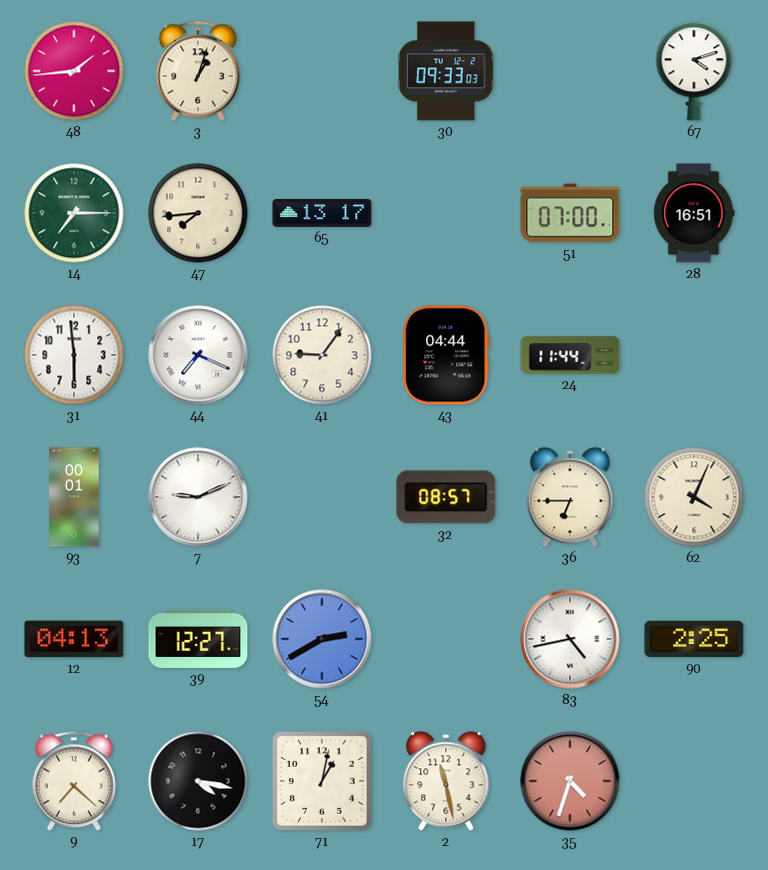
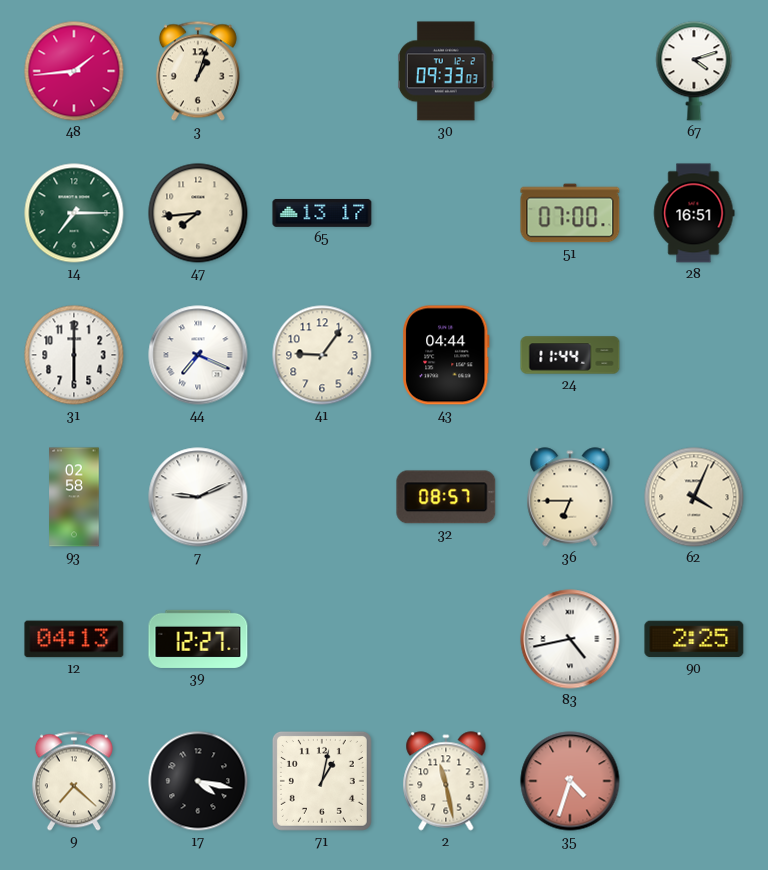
31: 5:59 -> 6:00
93: 00:01 -> 02:58
54: 2:40 -> none
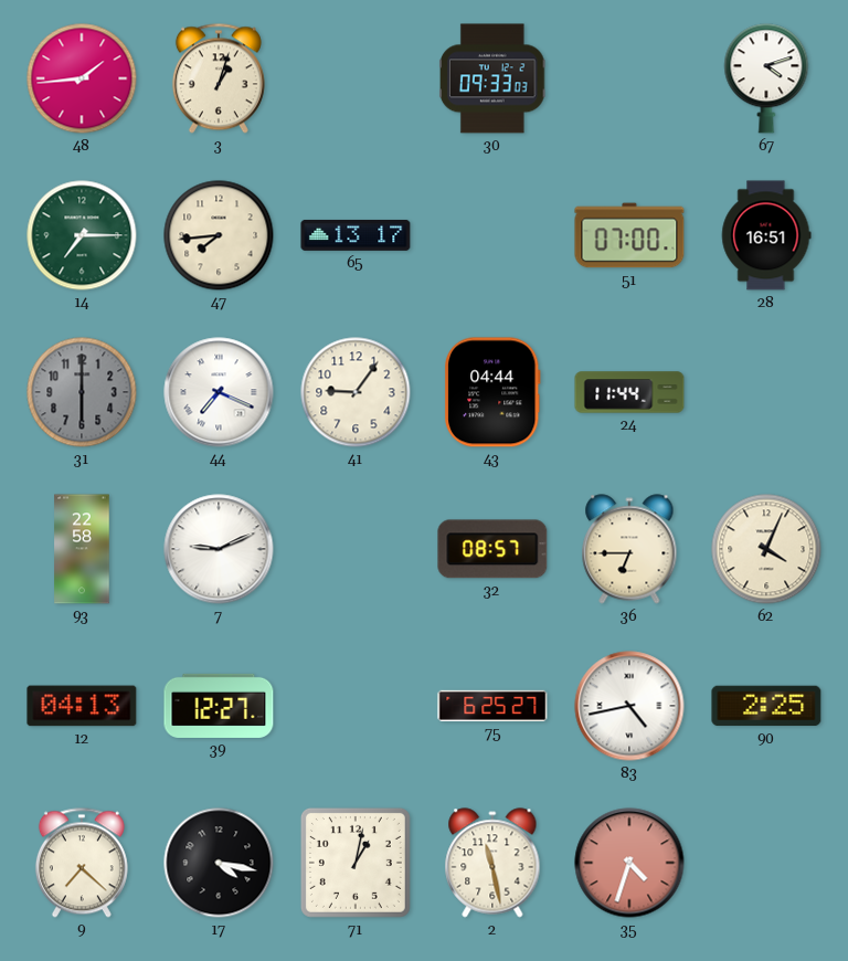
31 dial: white -> grey
93: 02:58 -> 22:58
75: none -> 6:25
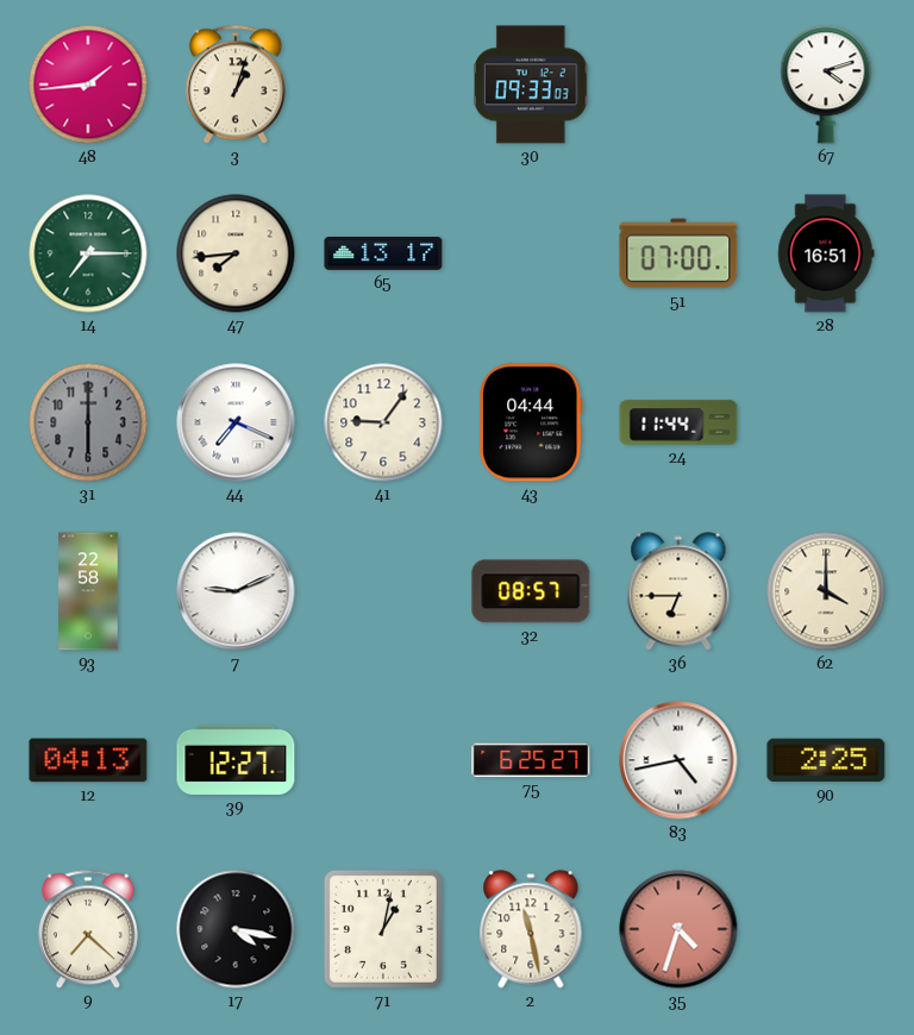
62: 4:04 -> 4:00
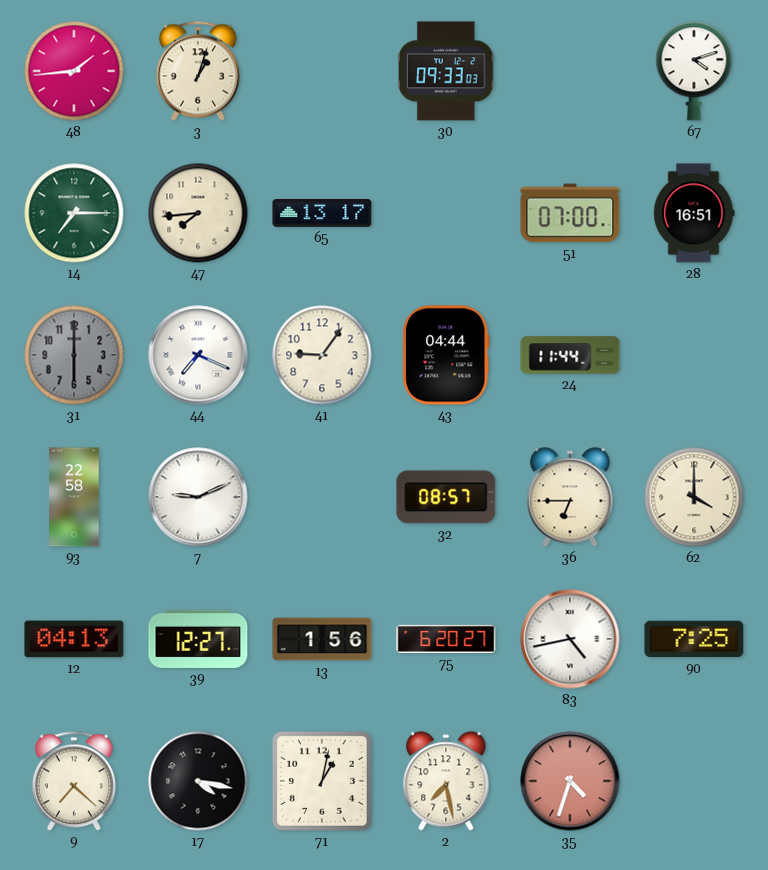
13: none -> 1:56
75: 6:25 -> 6:20
90: 2:25 -> 7:25
2: 11:28 -> 7:28
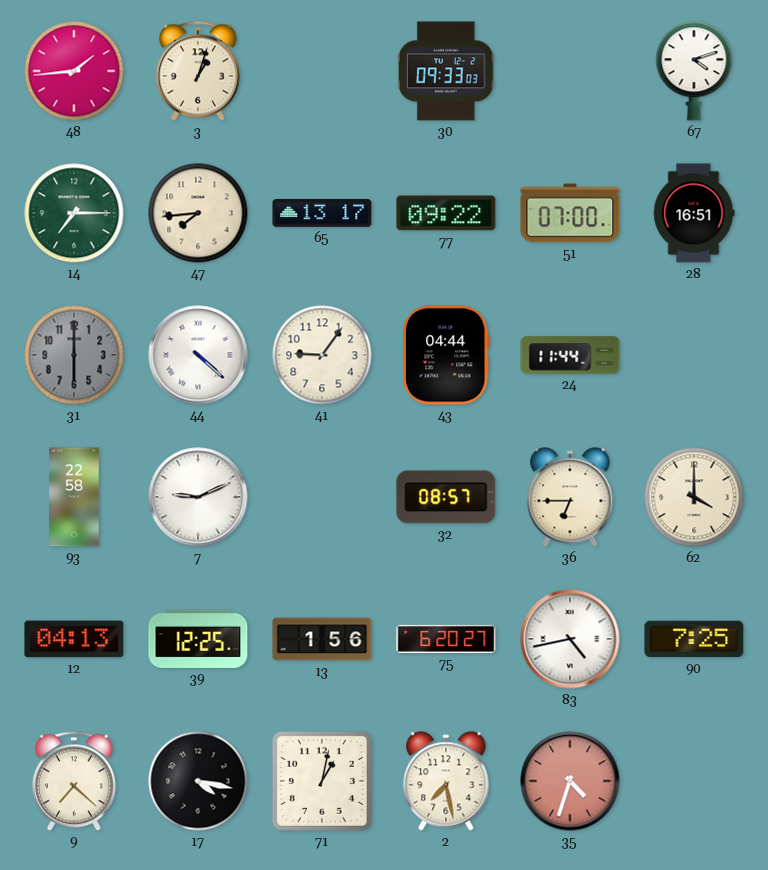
77: none -> 09:22
44: 7:19 -> 4:22
39: 12:27 -> 12:25
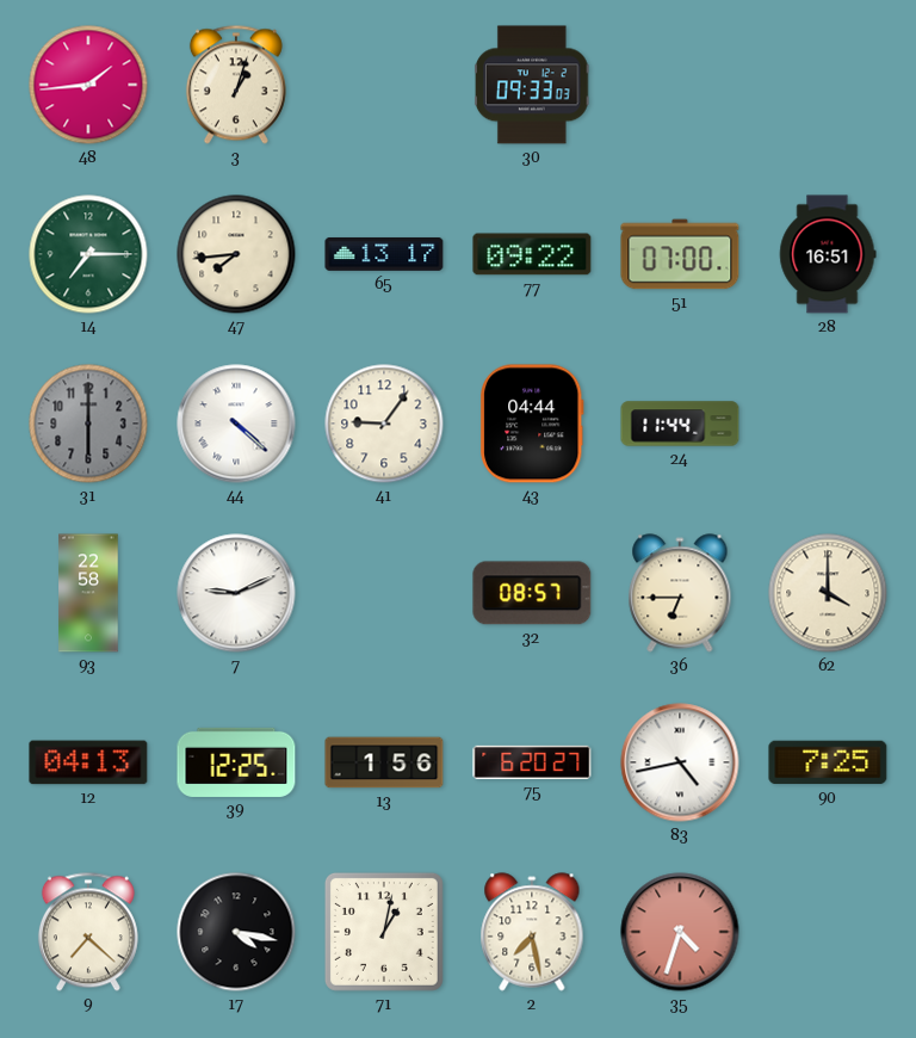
67: 4:12 -> none
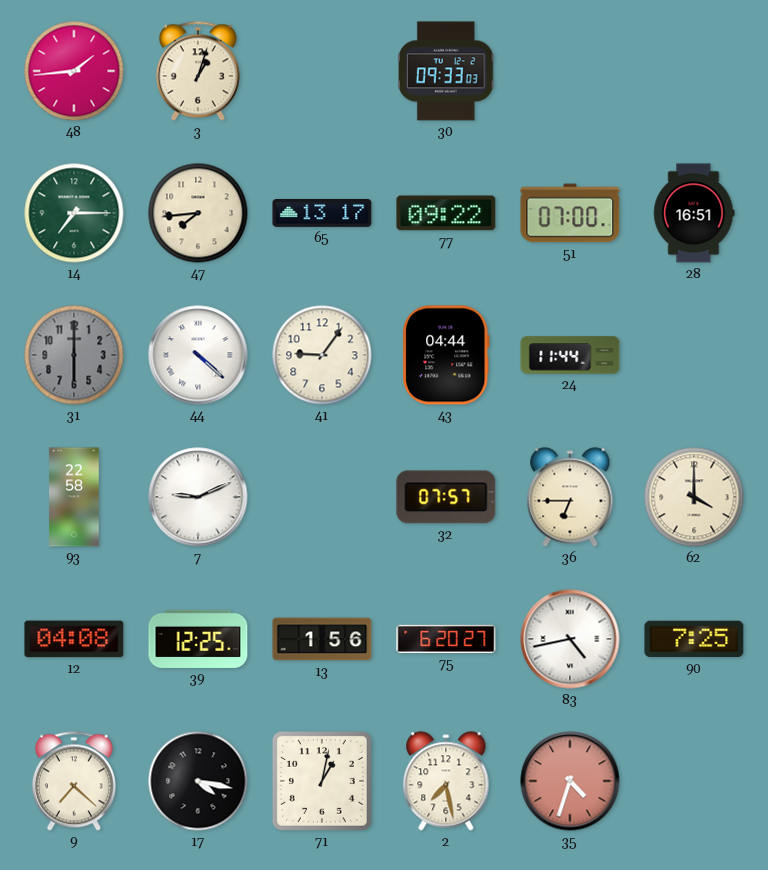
32: 08:57 -> 07:57
12: 04:13 -> 04:08
